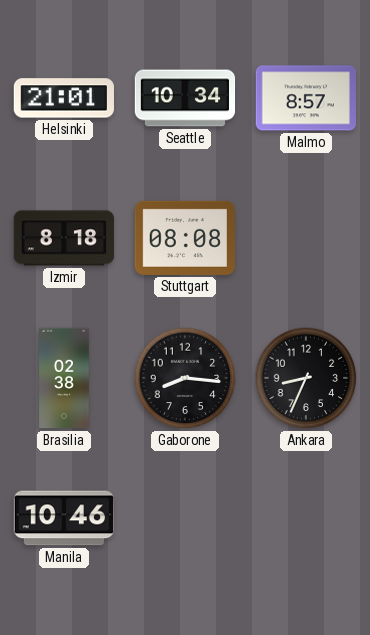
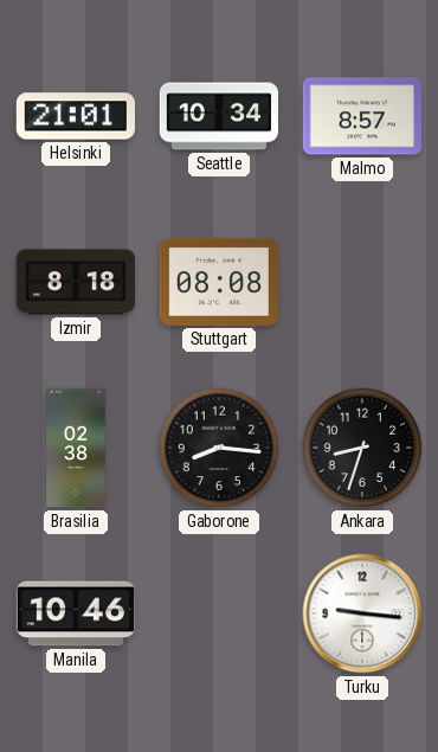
Ankara: 8:34 -> 8:33
Turku: none -> 9:16
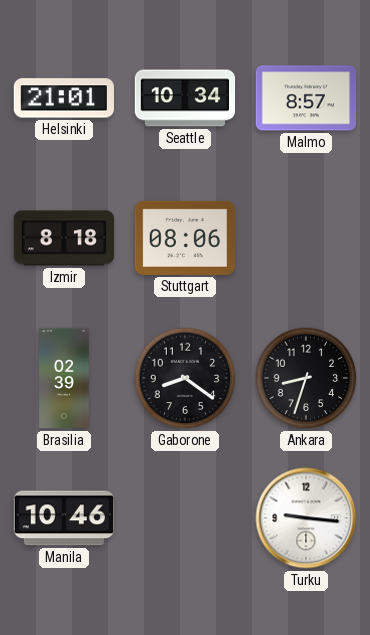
Stuttgart: 08:08 -> 08:06
Brasilia: 02:38 -> 02:39
Gaborone: 8:16 -> 8:21
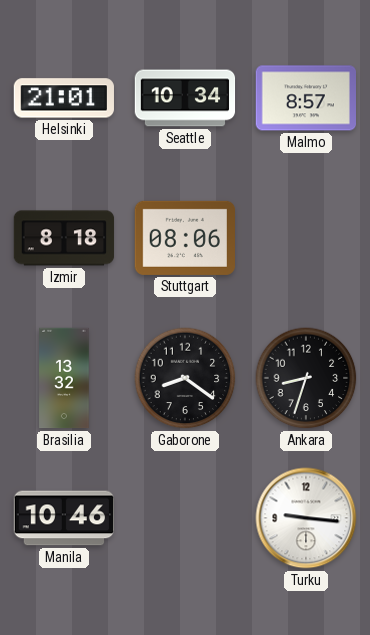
Brasilia: 02:39 -> 13:32
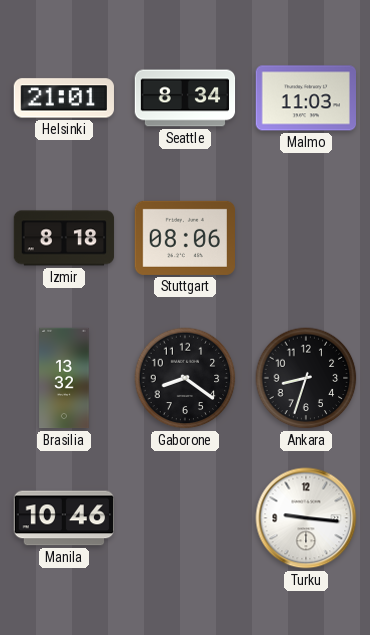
Seattle: 10:34 -> 8:34
Malmo: 8:57 -> 11:03
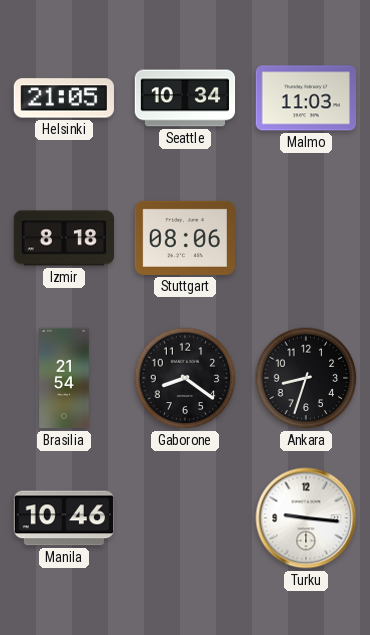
Helsinki: 21:01 -> 21:05
Seattle: 8:34 -> 10:34
Brasilia: 13:32 -> 21:54
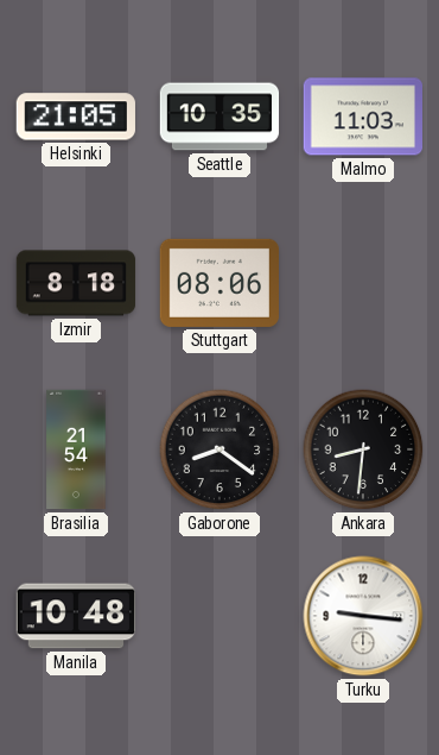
Seattle: 10:34 -> 10:35
Ankara: 8:33 -> 8:31
Manila: 10:46 -> 10:48
